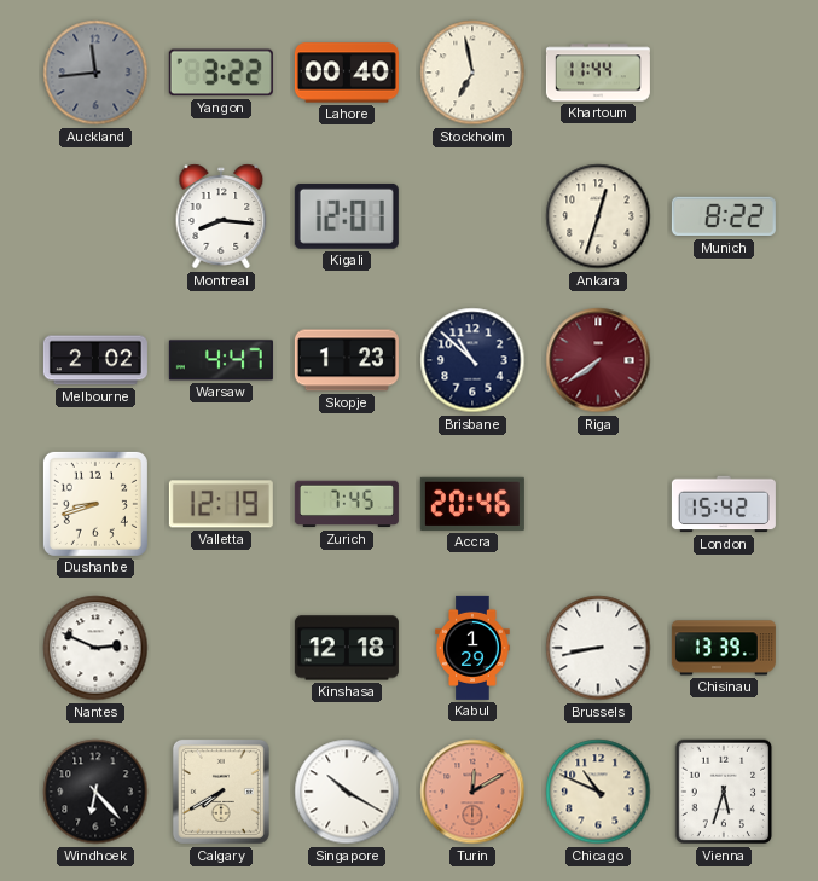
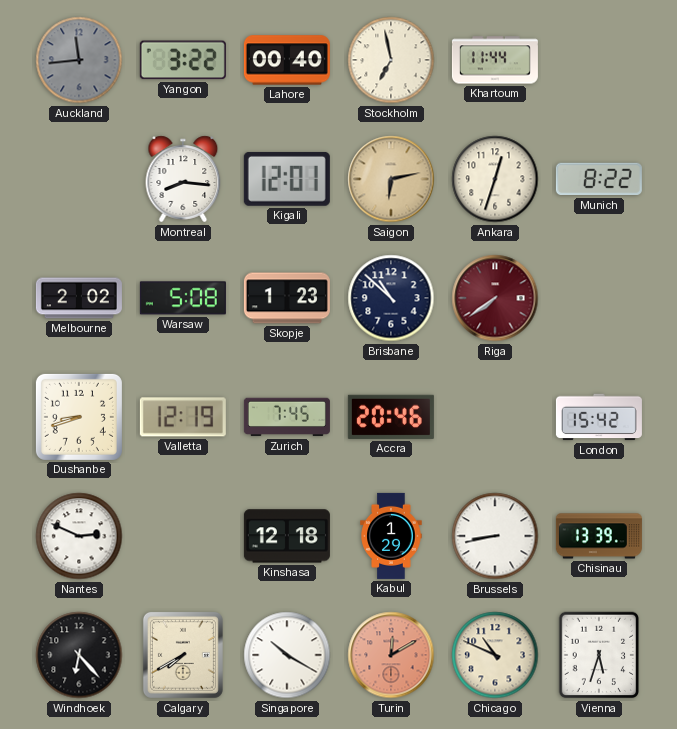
Saigon: none -> 6:13
Warsaw: 4:47 -> 5:08
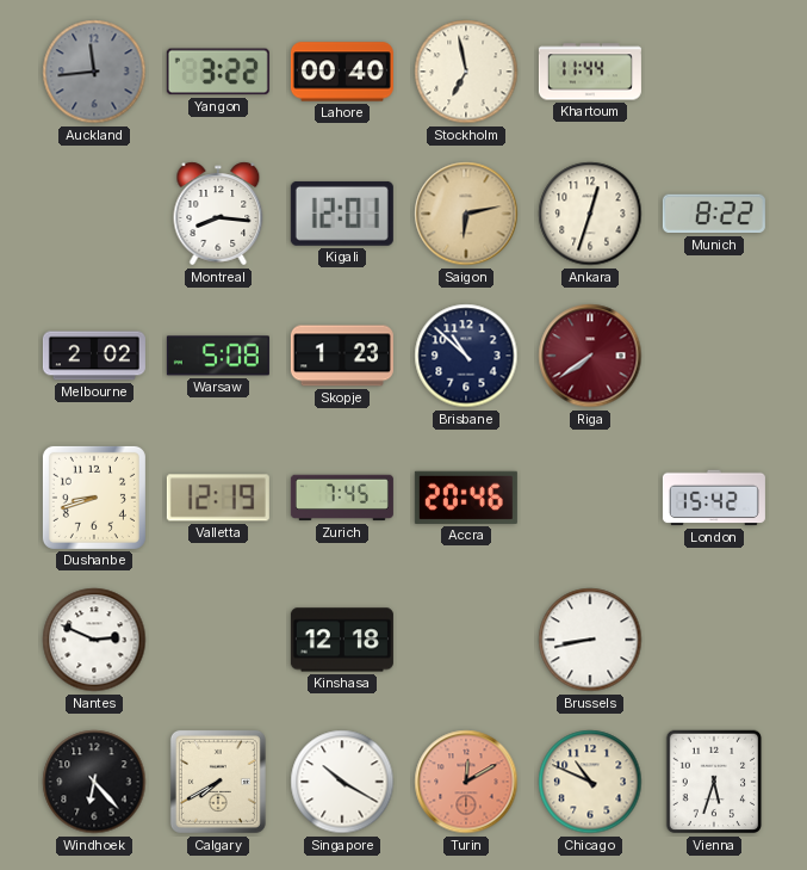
Kabul: 1:29 -> none
Chisinau: 13:39 -> none
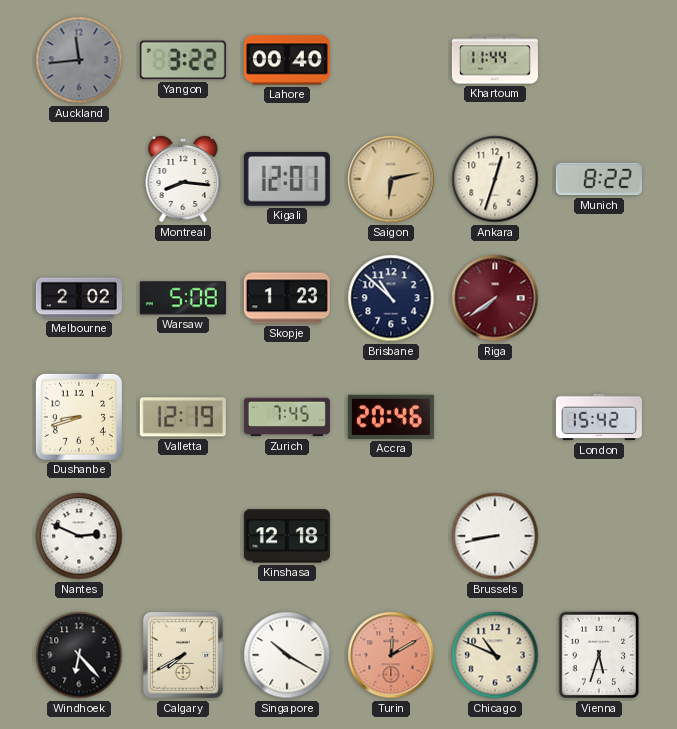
Stockholm: 6:58 -> none
